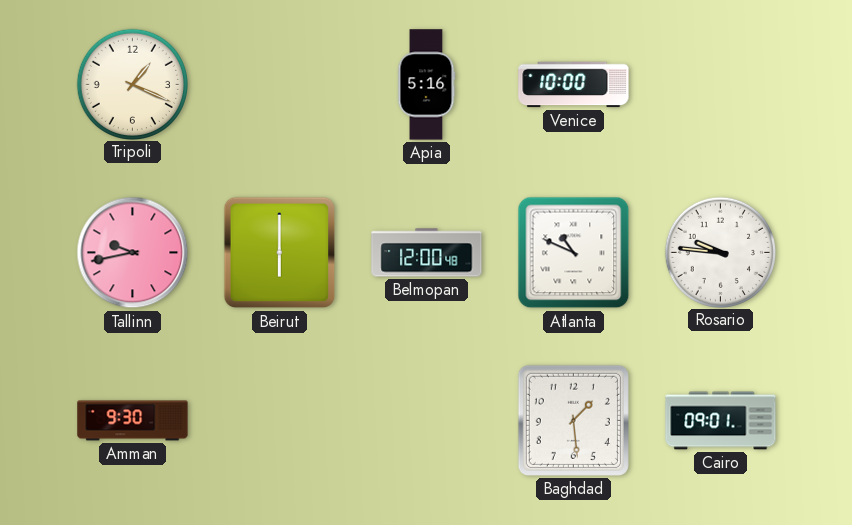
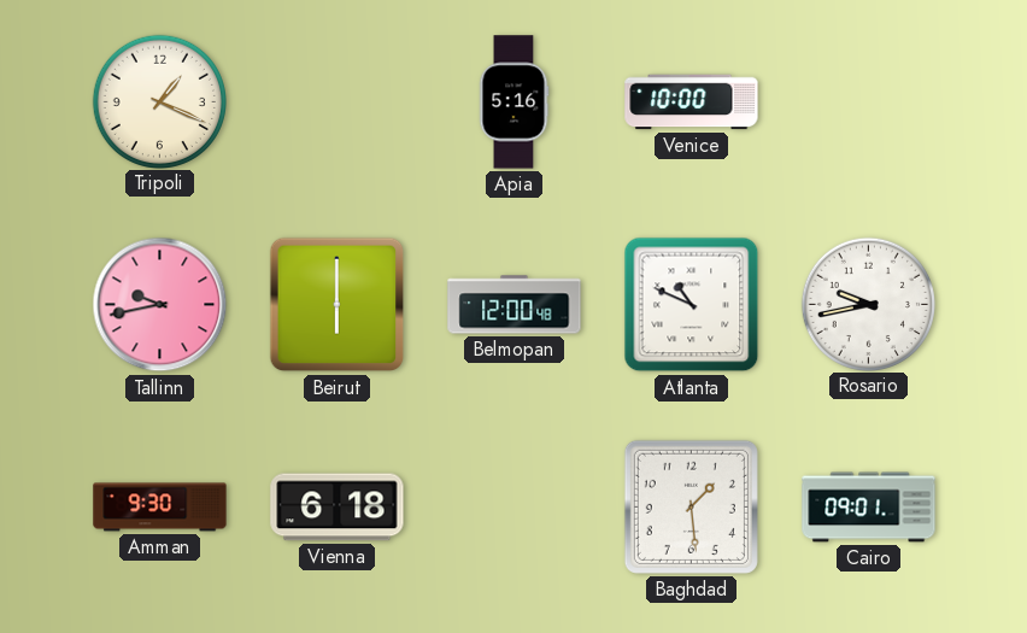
Rosario: 9:46 -> 9:43
Vienna: none -> 6:18
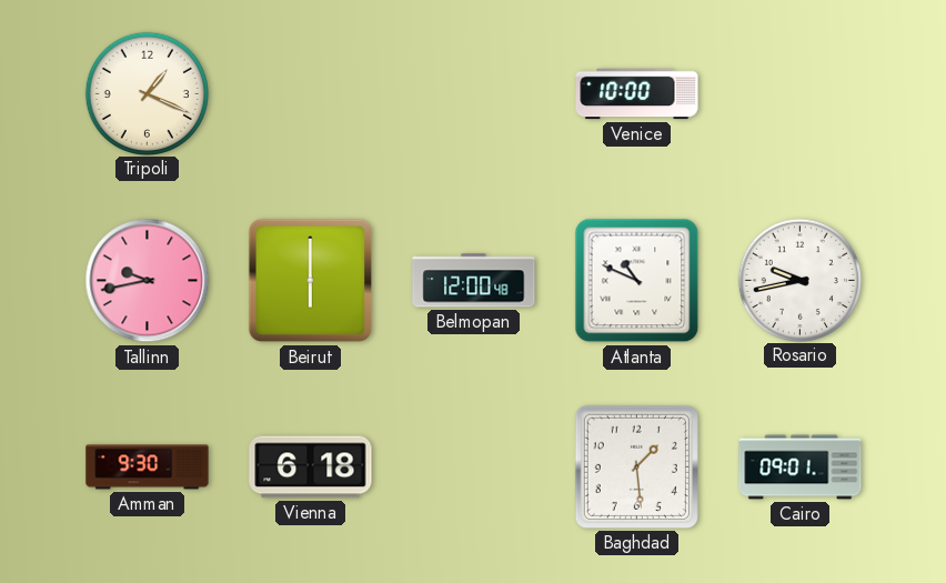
Apia: 5:16 -> none
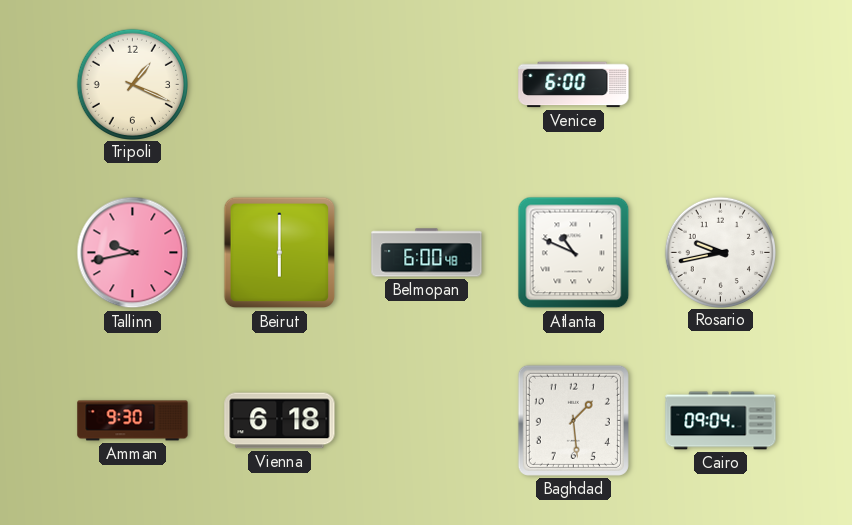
Venice: 10:00 -> 6:00
Belmopan: 12:00 -> 6:00
Cairo: 09:01 -> 09:04
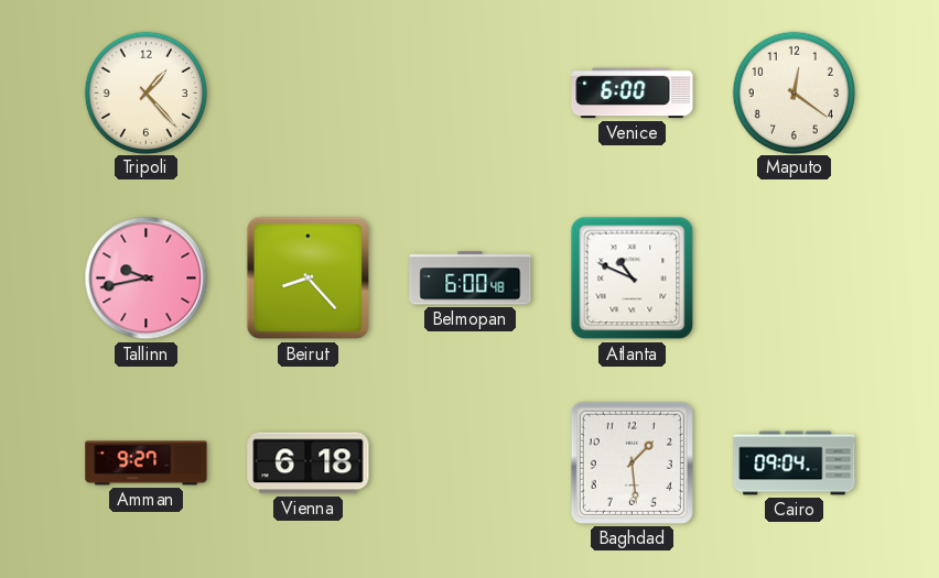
Tripoli: 1:19 -> 1:23
Maputo: none -> 12:21
Beirut: 6:00 -> 8:23
Rosario: 9:43 -> none
Amman: 9:30 -> 9:27
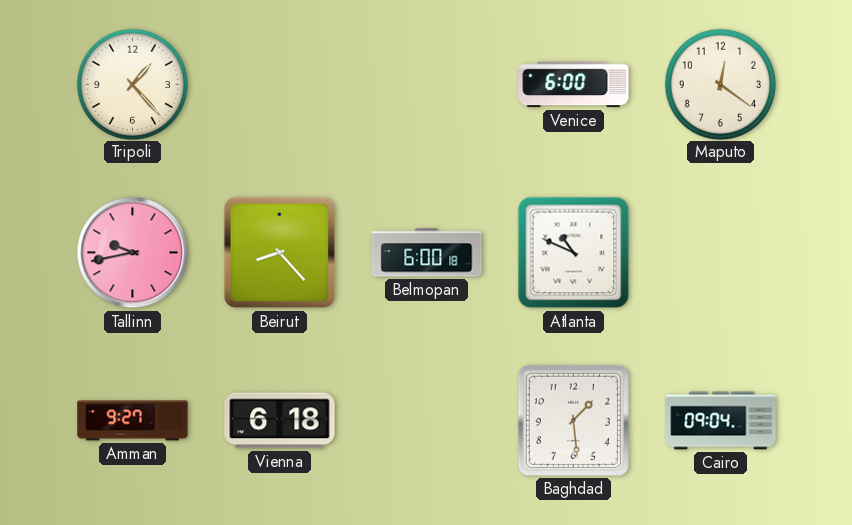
Belmopan: 6:00:48 -> 6:00:18
